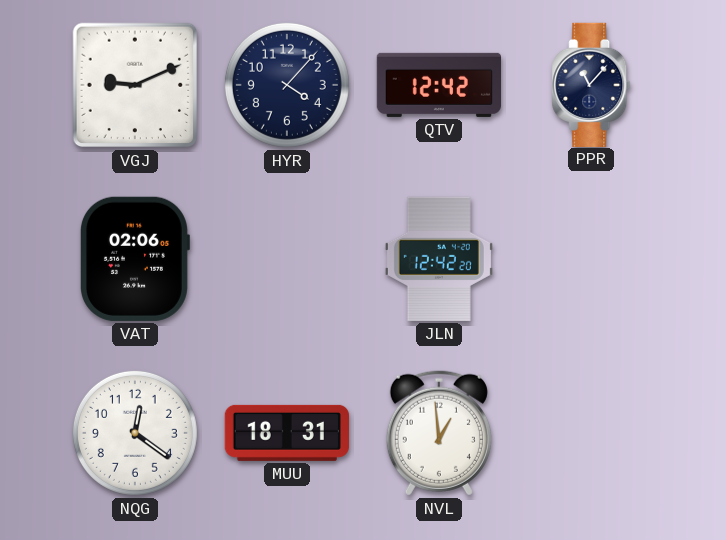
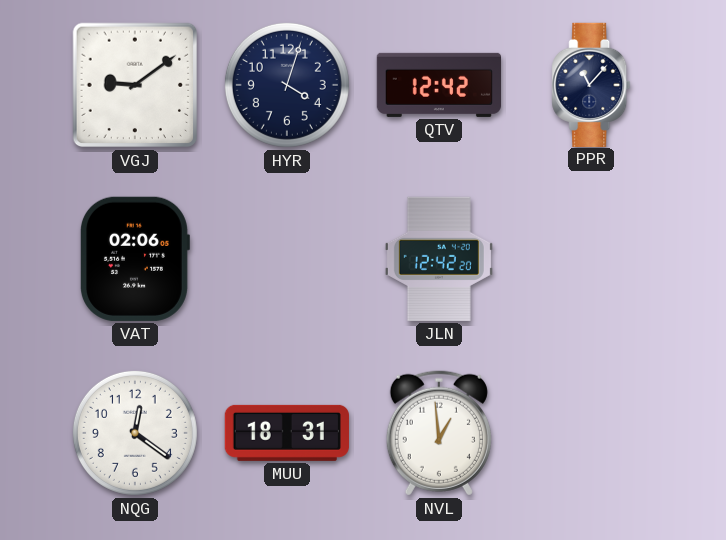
VGJ: 9:11 -> 9:09
HYR: 4:07 -> 4:03
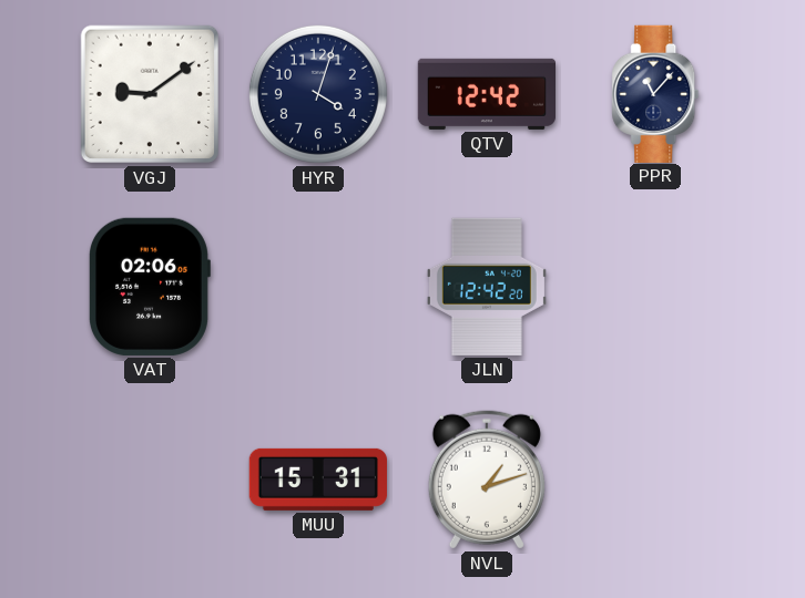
NQG: 12:21 -> none
MUU: 18:31 -> 15:31
NVL: 12:59 -> 1:12
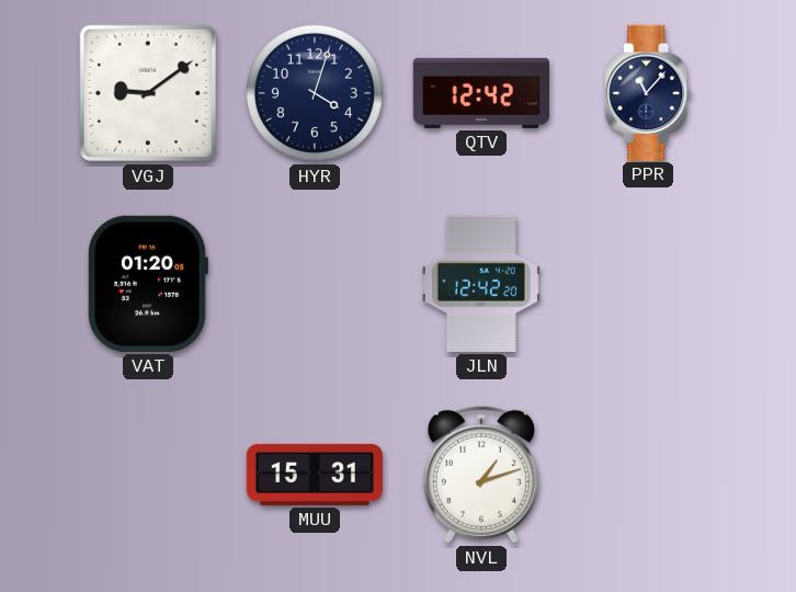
VAT: 02:06 -> 01:20
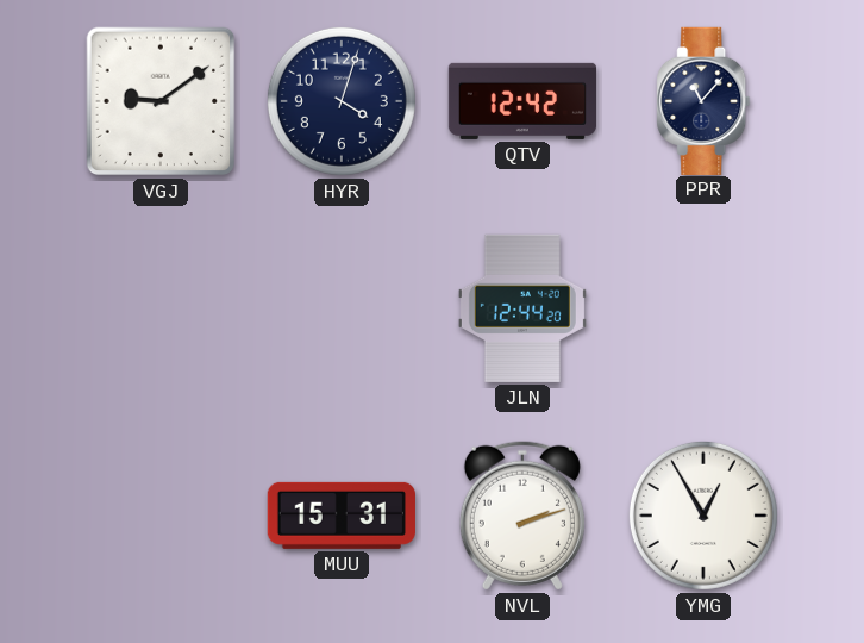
VAT: 01:20 -> none
JLN: 12:42 -> 12:44
NVL: 1:12 -> 2:12
YMG: none -> 12:55
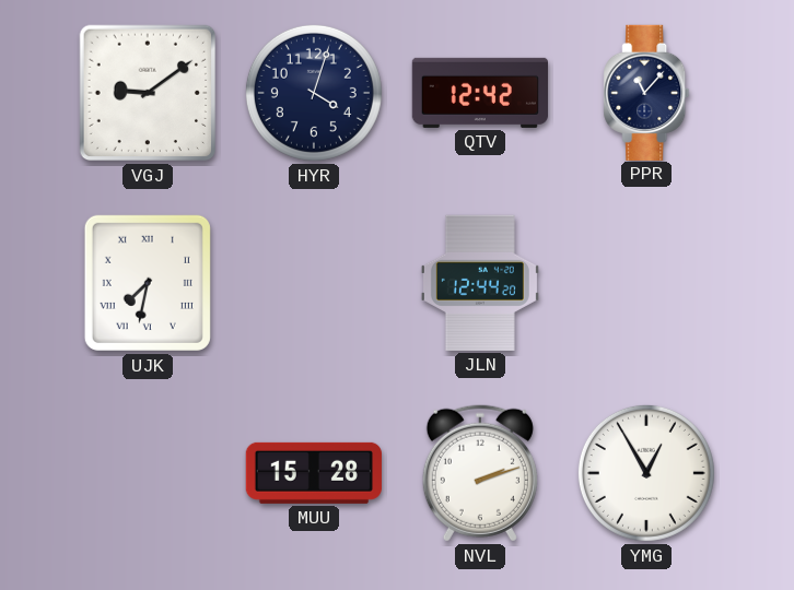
UJK: none -> 7:32
MUU: 15:31 -> 15:28
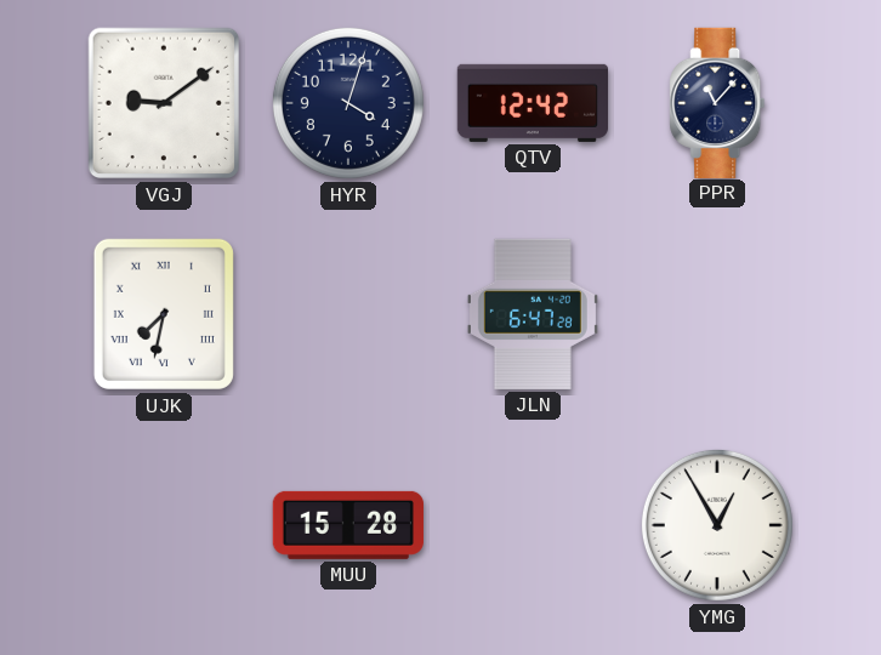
JLN: 12:44 -> 6:47
NVL: 2:12 -> none
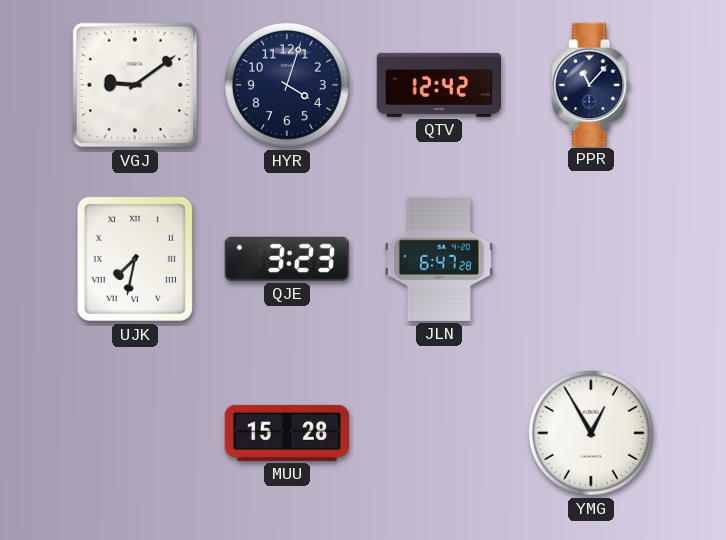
QJE: none -> 3:23
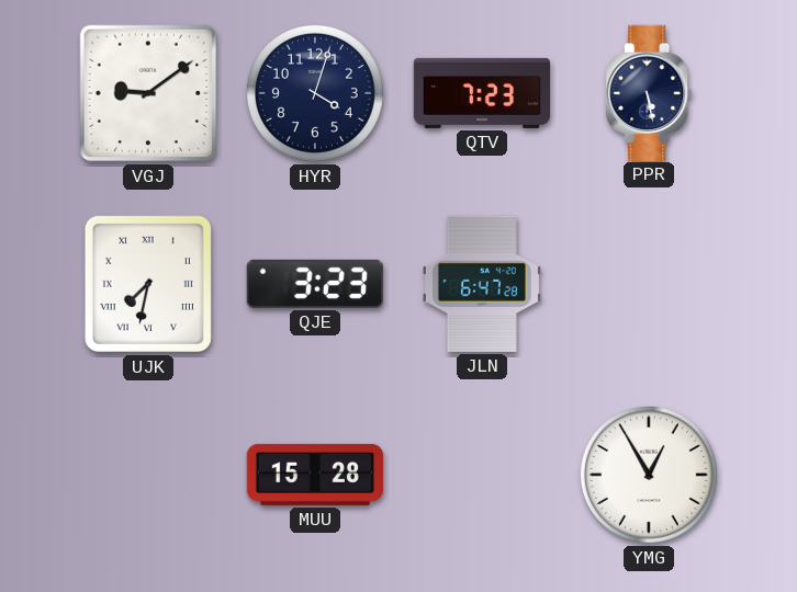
QTV: 12:42 -> 7:23
PPR: 11:07 -> 5:28
